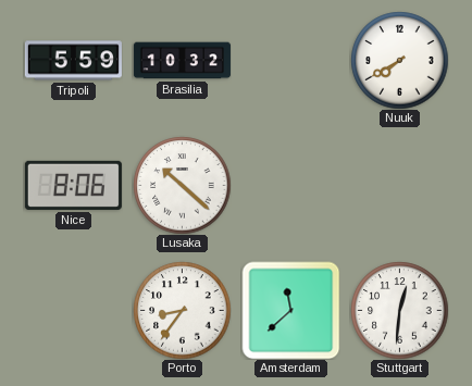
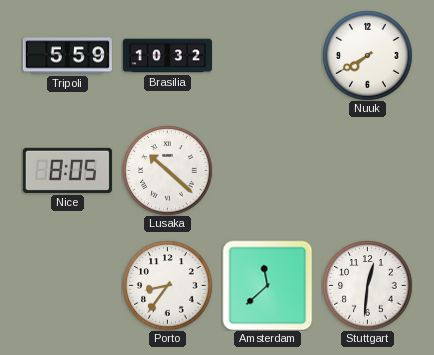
Nice: 8:06 -> 8:05
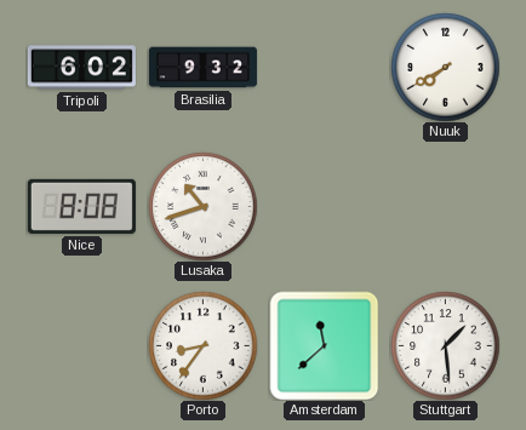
Tripoli: 5:59 -> 6:02
Brasilia: 10:32 -> 9:32
Nice: 8:05 -> 8:08
Lusaka: 10:22 -> 10:42
Stuttgart: 12:31 -> 1:29
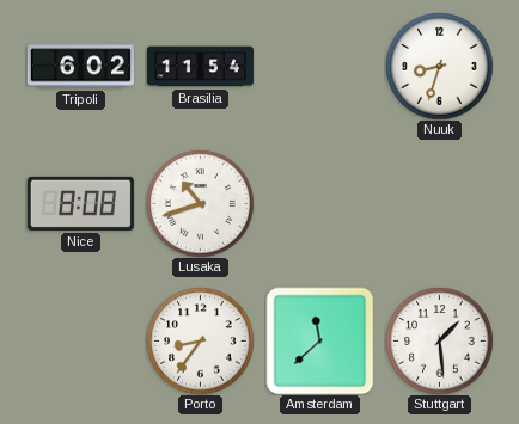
Brasilia: 9:32 -> 11:54
Nuuk: 7:40 -> 8:33
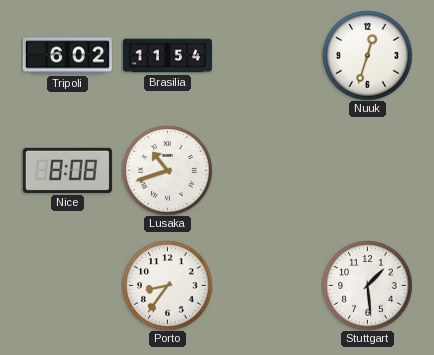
Nuuk: 8:33 -> 12:33
Amsterdam: 11:38 -> none
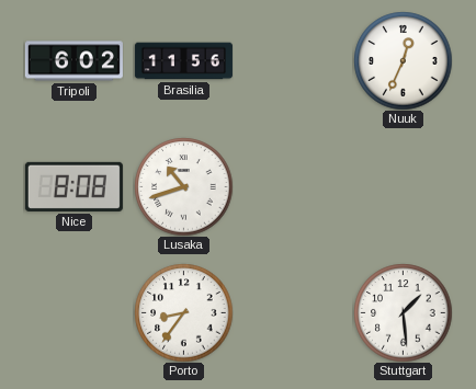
Brasilia: 11:54 -> 11:56
Nuuk: 12:33 -> 12:34
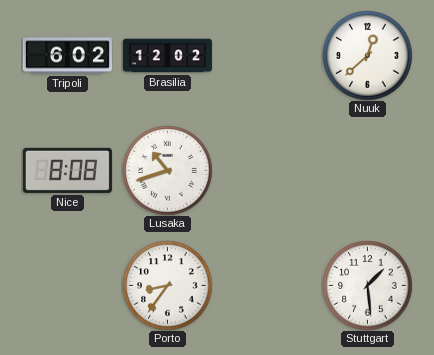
Brasilia: 11:56 -> 12:02
Nuuk: 12:34 -> 12:38
